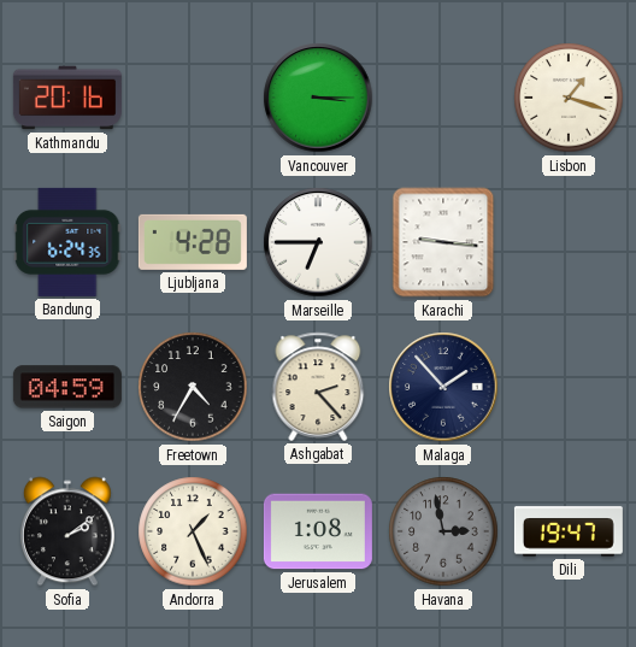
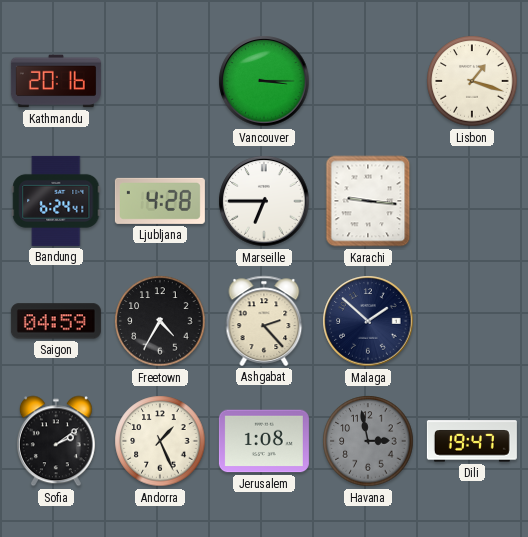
Bandung: 6:24:35 -> 6:24:41
Malaga: 1:53 -> 1:52
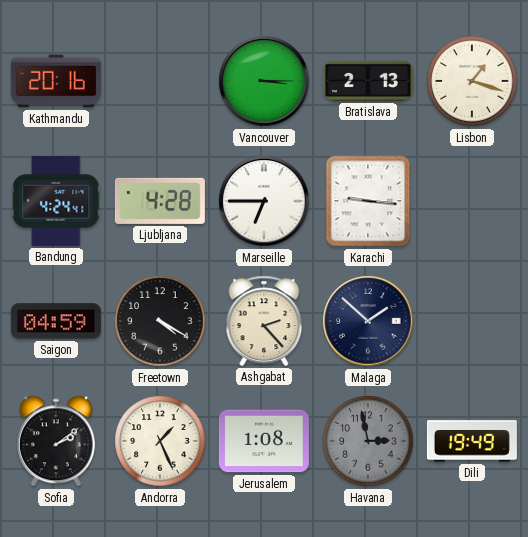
Bratislava: none -> 2:13
Bandung: 6:24 -> 4:24
Freetown: 4:35 -> 4:20
Dili: 19:47 -> 19:49
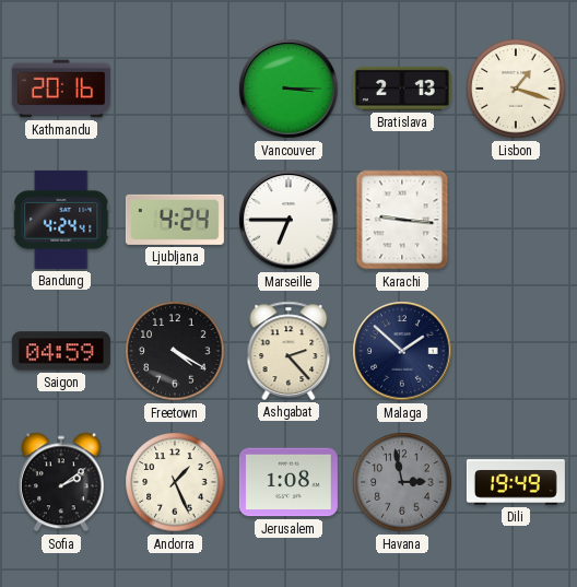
Ljubljana: 4:28 -> 4:24
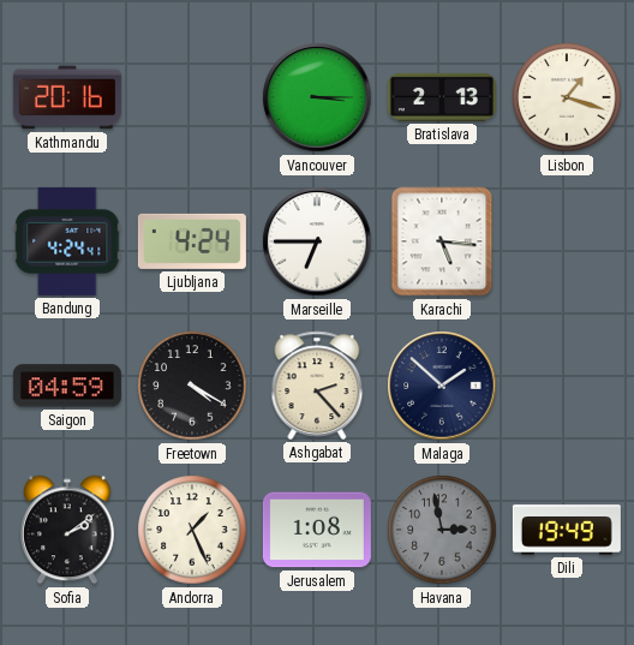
Karachi: 9:16 -> 5:16
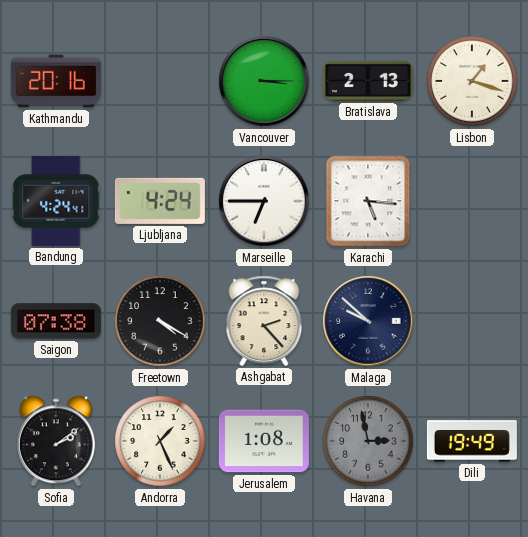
Saigon: 04:59 -> 07:38
Malaga: 1:52 -> 9:52
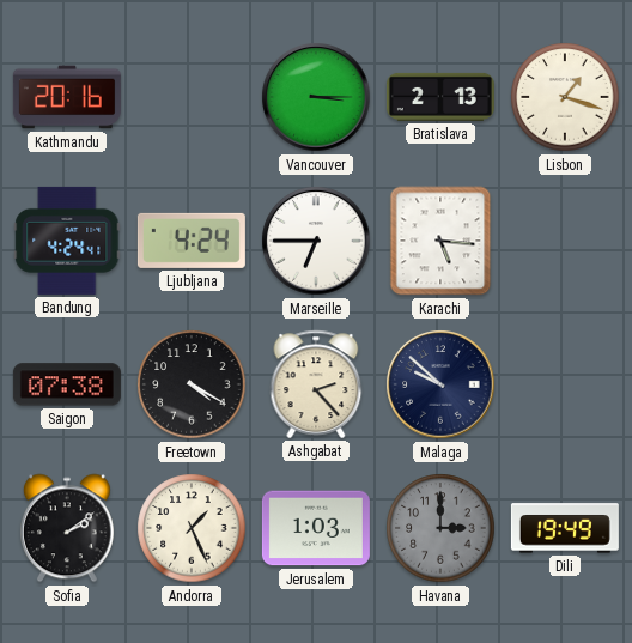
Jerusalem: 1:08 -> 1:03
Havana: 2:58 -> 3:00
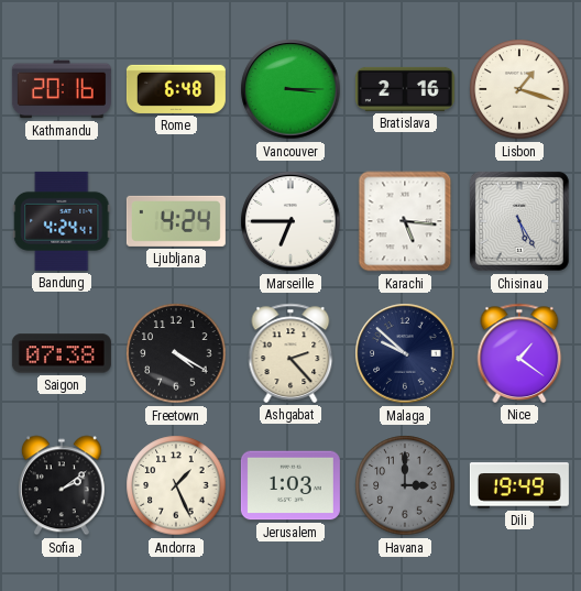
Rome: none -> 6:48
Bratislava: 2:13 -> 2:16
Chisinau: none -> 5:25
Nice: none -> 1:21
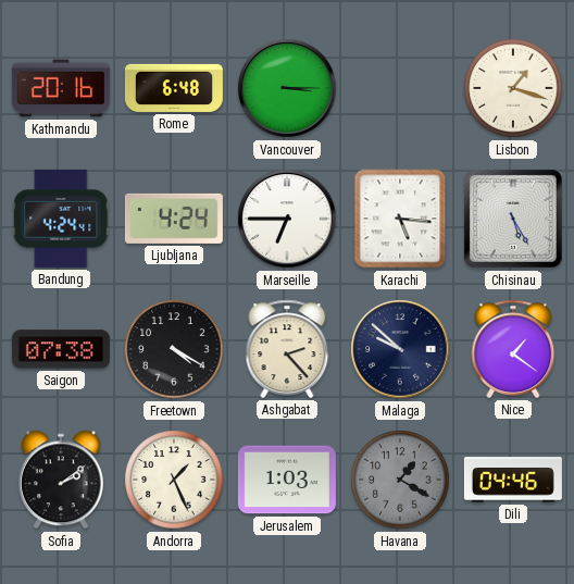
Bratislava: 2:16 -> none
Havana: 3:00 -> 1:20
Dili: 19:49 -> 04:46
